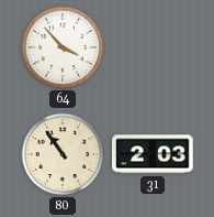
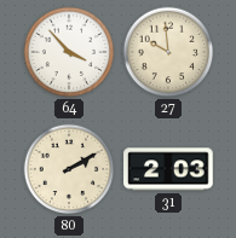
27: none -> 9:59
80: 10:54 -> 2:10
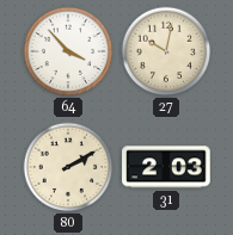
27: 9:59 -> 10:02
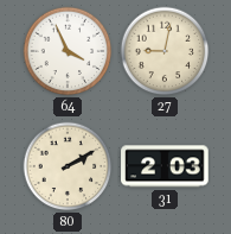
64: 3:53 -> 3:56
27: 10:02 -> 9:02
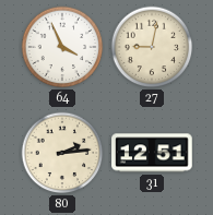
80: 2:10 -> 2:14
31: 2:03 -> 12:51
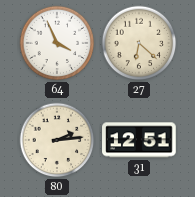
27: 9:02 -> 6:22
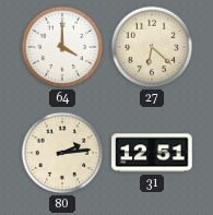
64: 3:56 -> 4:00
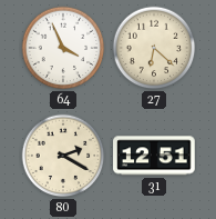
64: 4:00 -> 3:56
80: 2:14 -> 2:20
